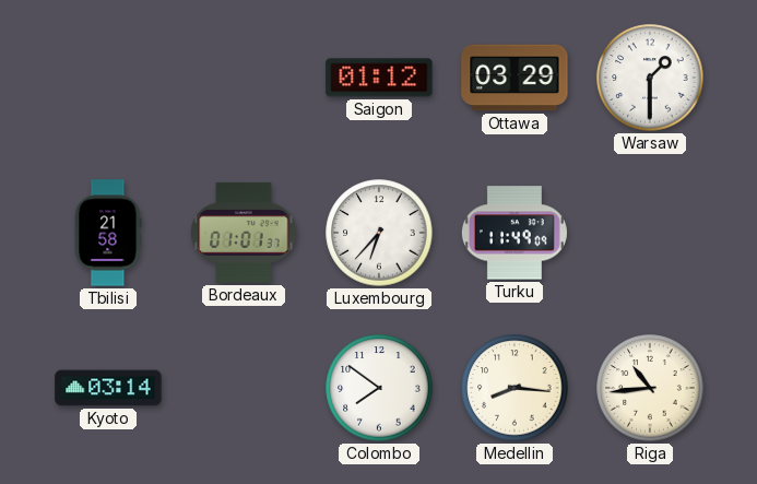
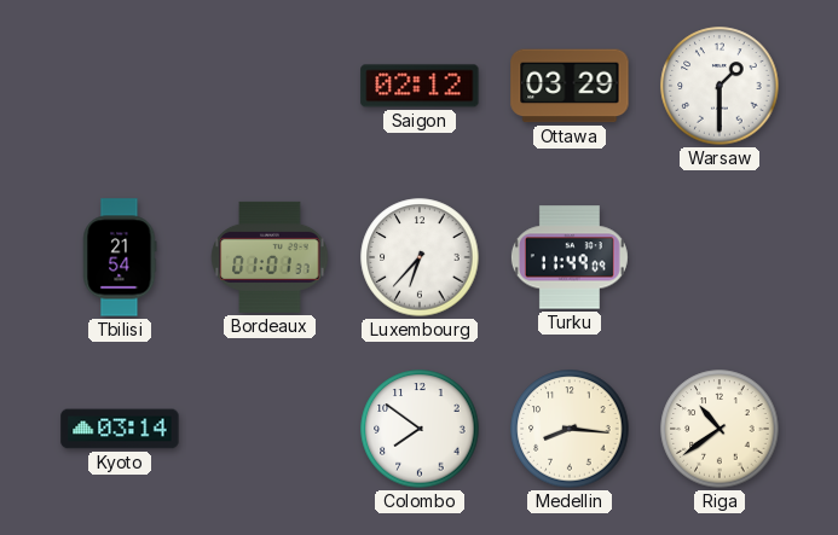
Saigon: 01:12 -> 02:12
Tbilisi: 21:58 -> 21:54
Riga: 10:44 -> 10:39
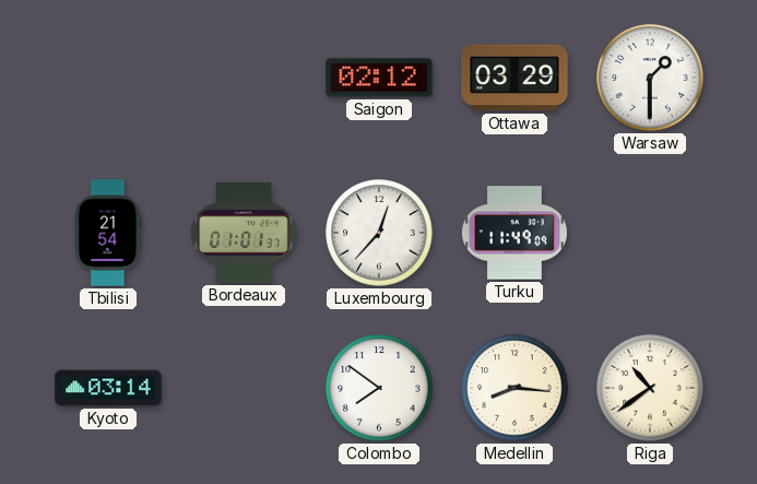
Luxembourg: 6:37 -> 12:37
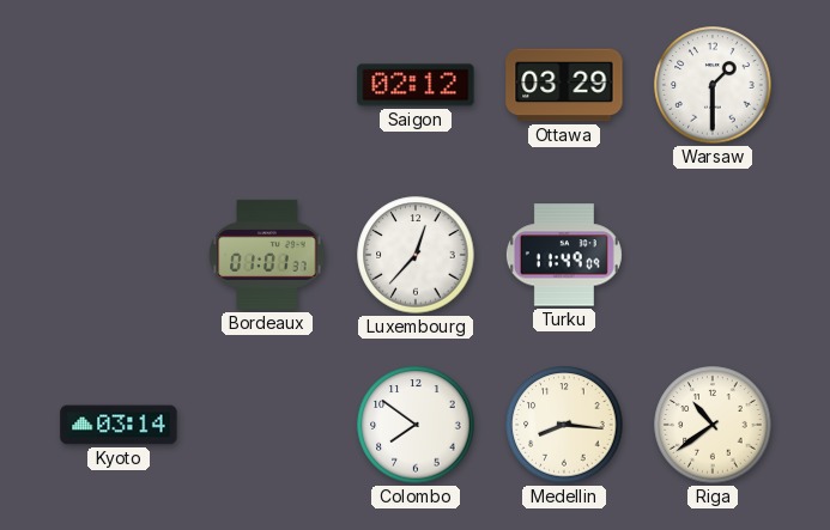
Tbilisi: 21:54 -> none
